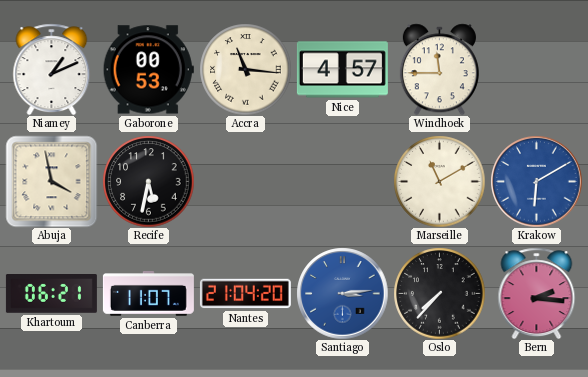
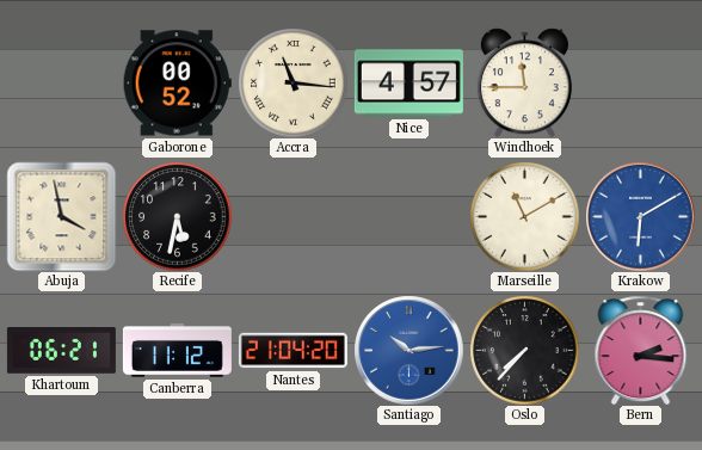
Niamey: 1:11 -> none
Gaborone: 00:53 -> 00:52
Canberra: 11:07 -> 11:12
Santiago: 3:14 -> 10:14
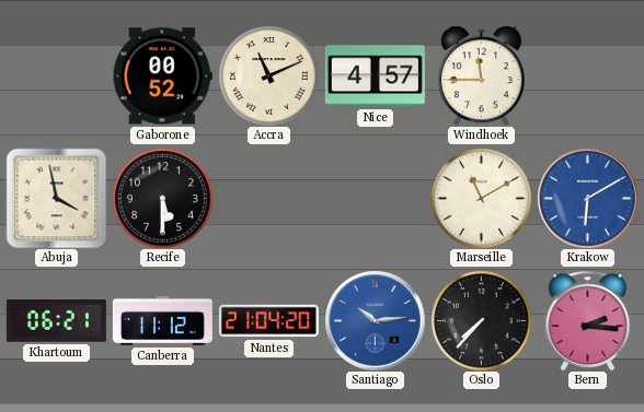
Accra: 11:16 -> 11:11
Recife: 5:32 -> 5:30
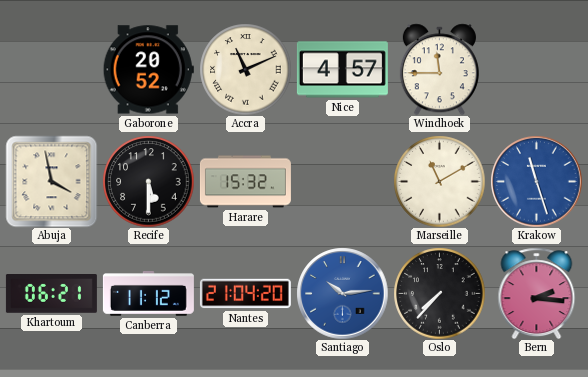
Gaborone: 00:52 -> 20:52
Harare: none -> 15:32
Krakow: 6:10 -> 11:27
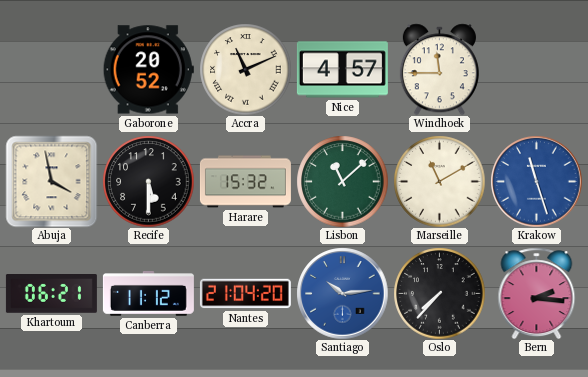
Lisbon: none -> 11:08
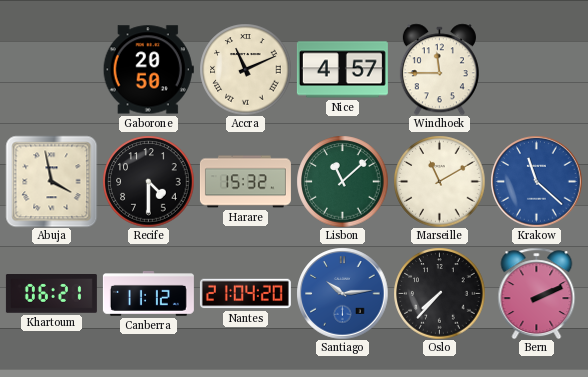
Gaborone: 20:52 -> 20:50
Recife: 5:30 -> 4:30
Krakow: 11:27 -> 11:22
Bern: 2:16 -> 2:11
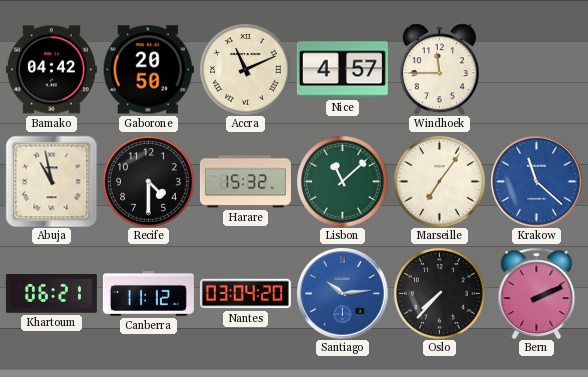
Bamako: none -> 04:42
Abuja: 3:58 -> 10:58
Marseille: 11:10 -> 7:06
Nantes: 21:04 -> 03:04
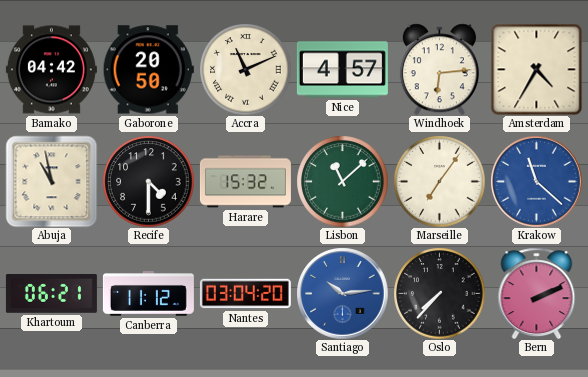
Windhoek: 11:45 -> 6:14
Amsterdam: none -> 4:35
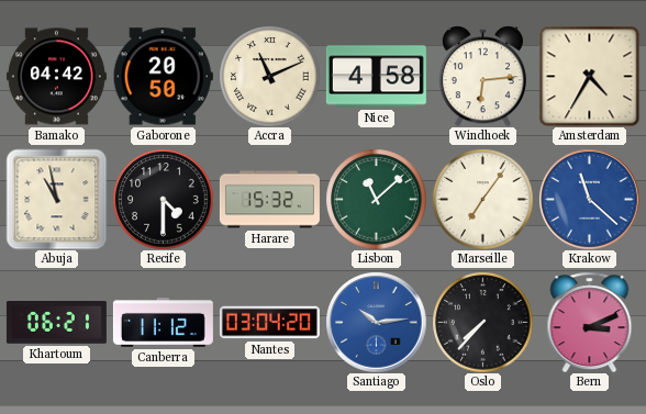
Nice: 4:57 -> 4:58
Bern: 2:11 -> 3:11
